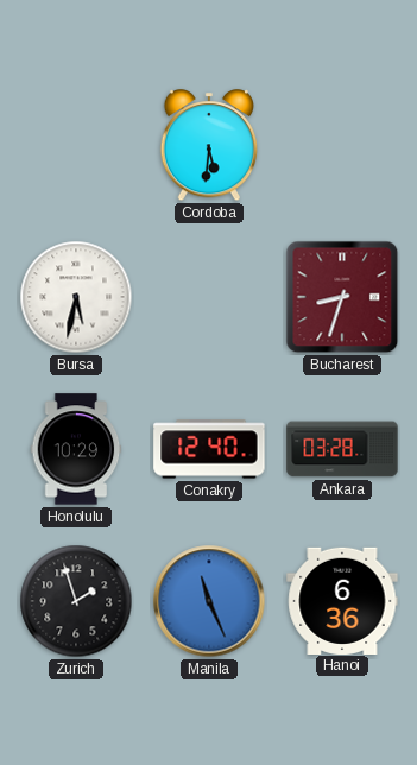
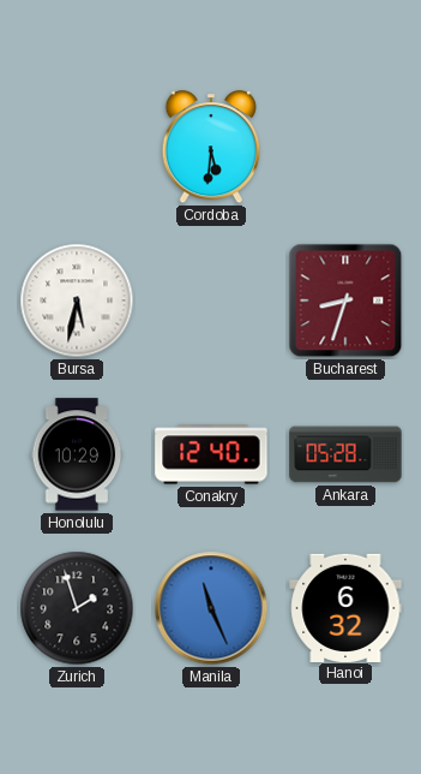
Ankara: 03:28 -> 05:28
Hanoi: 6:36 -> 6:32
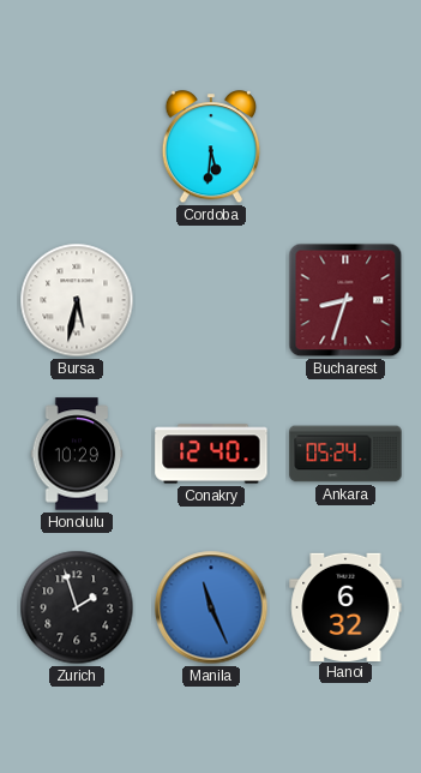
Ankara: 05:28 -> 05:24
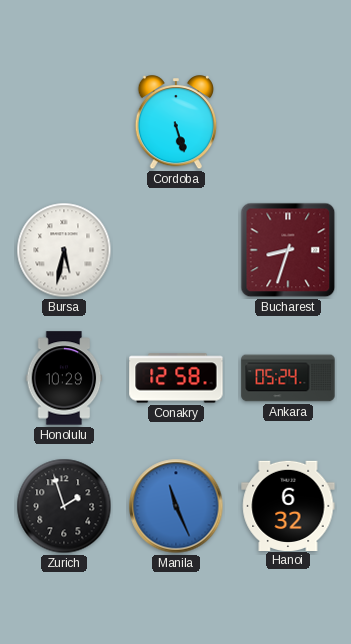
Cordoba: 5:31 -> 5:27
Conakry: 12:40 -> 12:58
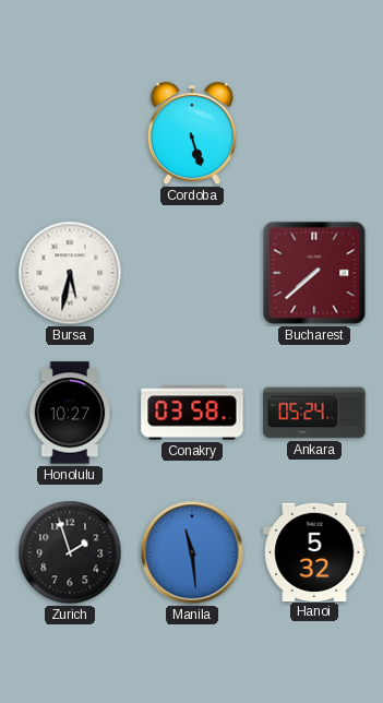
Bucharest: 8:33 -> 7:38
Honolulu: 10:29 -> 10:27
Conakry: 12:58 -> 03:58
Manila: 11:26 -> 11:29
Hanoi: 6:32 -> 5:32
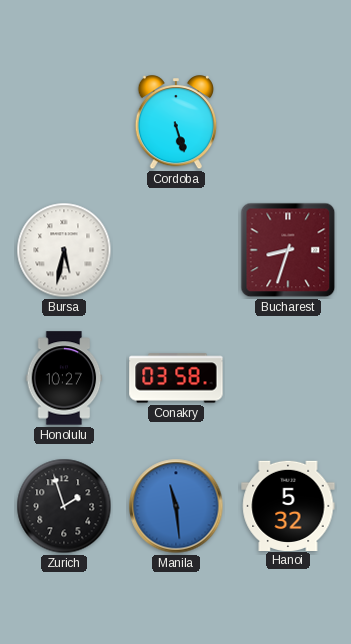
Bucharest: 7:38 -> 8:33
Ankara: 05:24 -> none
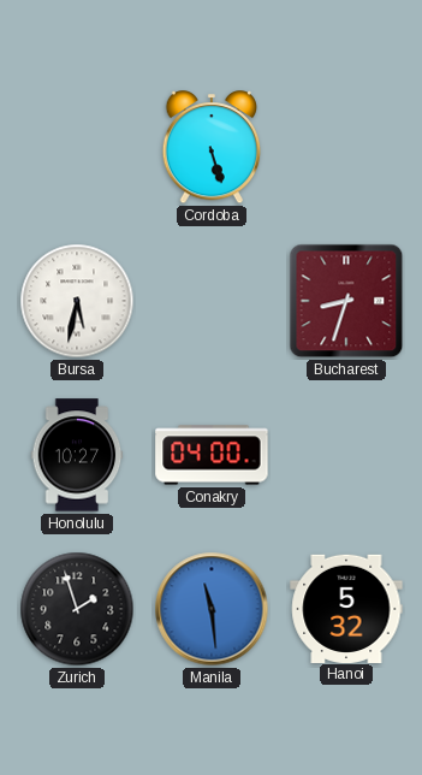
Conakry: 03:58 -> 04:00
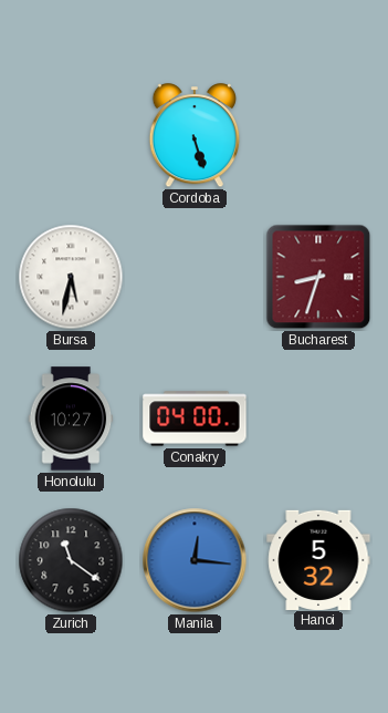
Zurich: 1:57 -> 11:21
Manila: 11:29 -> 12:16
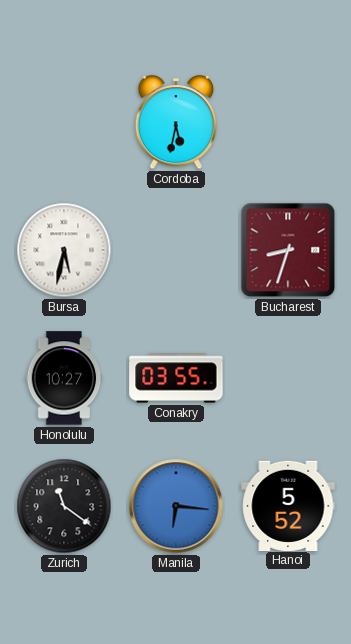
Cordoba: 5:27 -> 5:32
Conakry: 04:00 -> 03:55
Manila: 12:16 -> 6:16
Hanoi: 5:32 -> 5:52
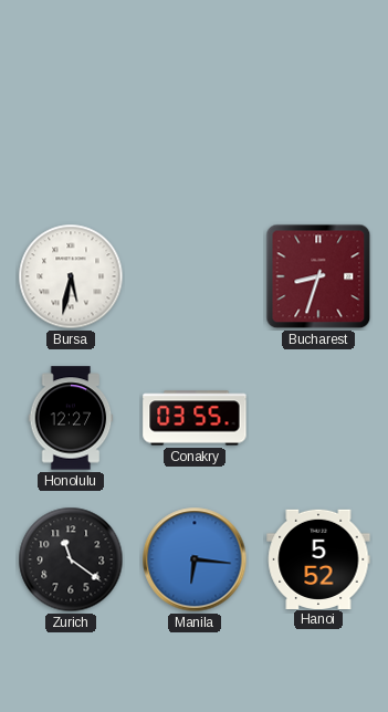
Cordoba: 5:32 -> none
Honolulu: 10:27 -> 12:27
